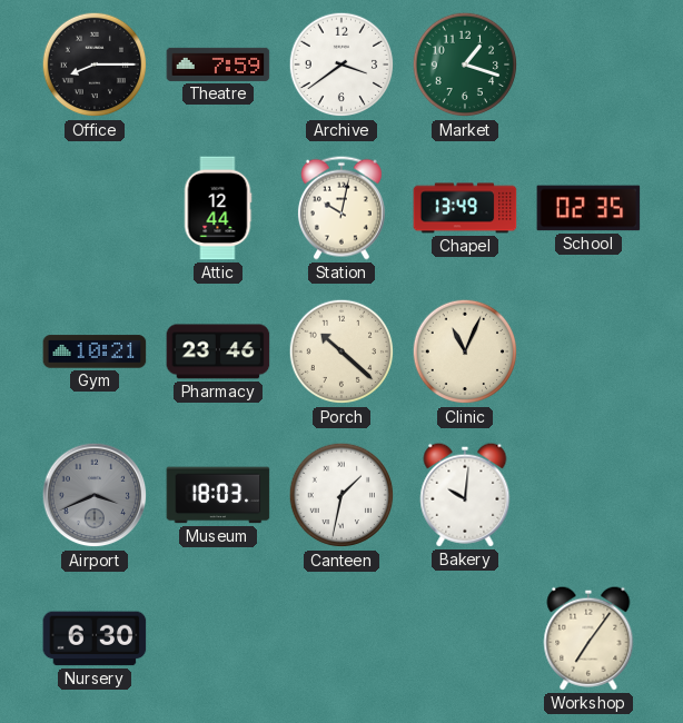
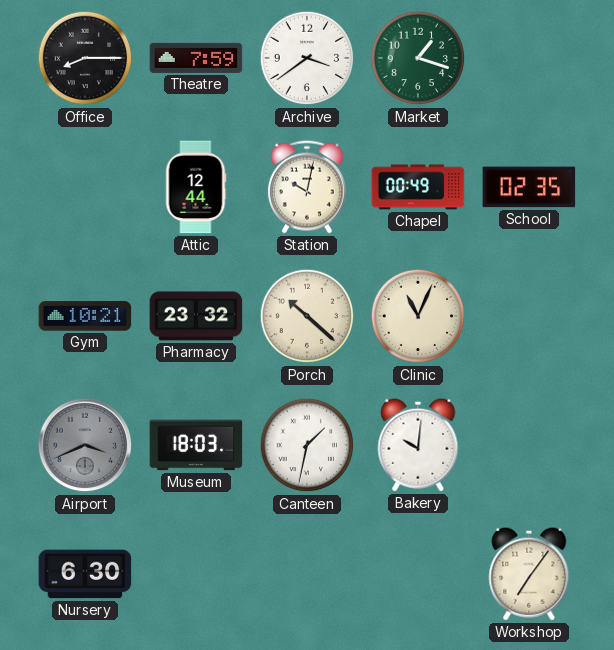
Chapel: 13:49 -> 00:49
Pharmacy: 23:46 -> 23:32
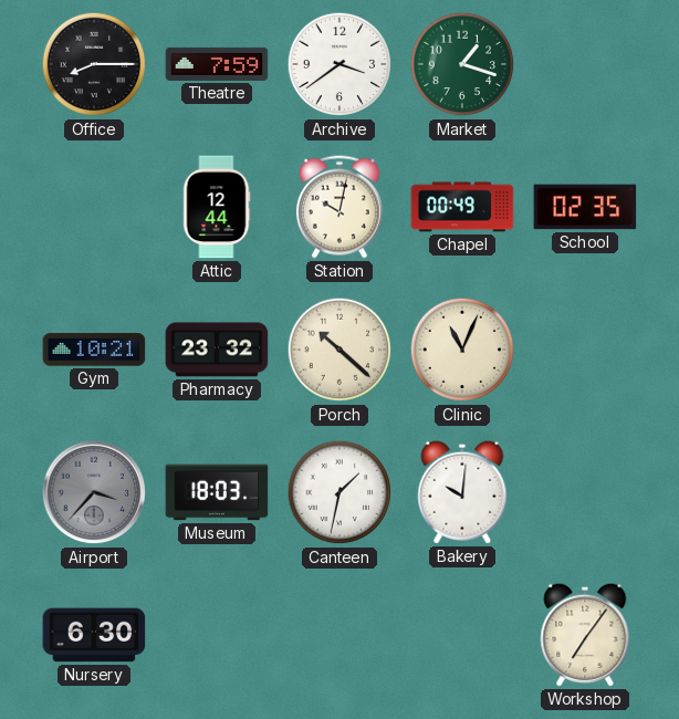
Airport: 3:41 -> 3:37
